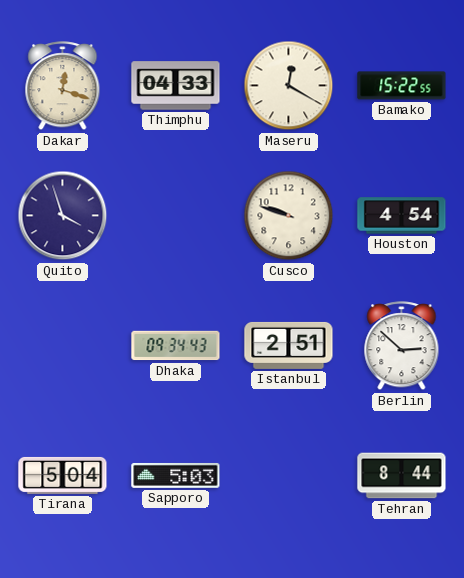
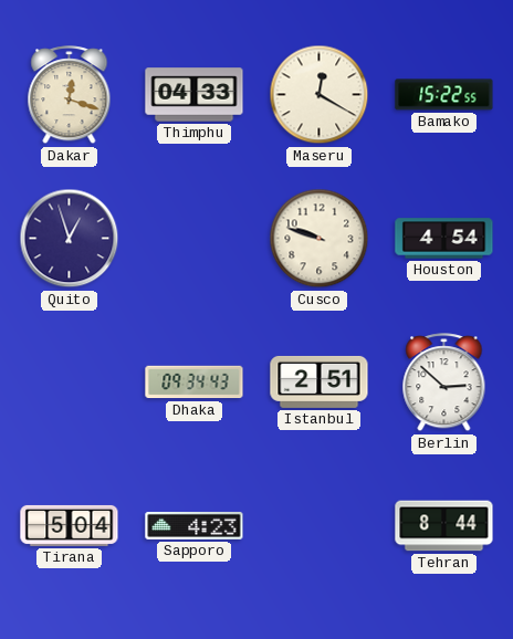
Quito: 3:57 -> 12:57
Sapporo: 5:03 -> 4:23
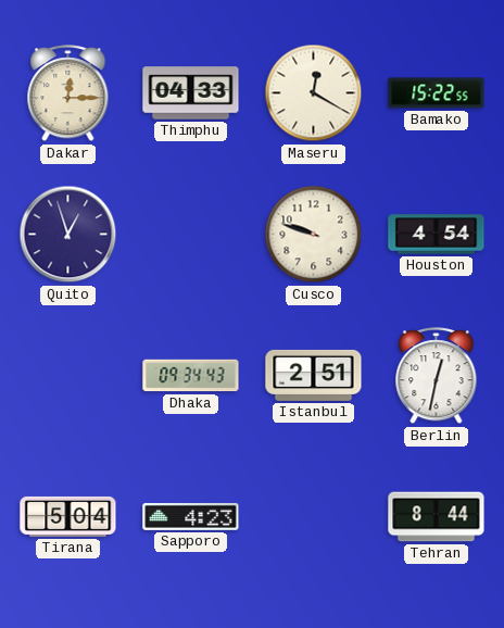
Dakar: 12:18 -> 12:15
Berlin: 2:52 -> 12:32
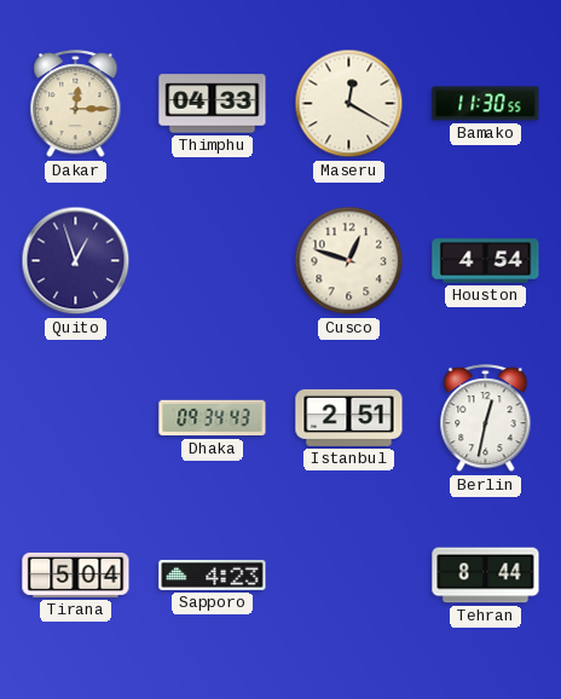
Bamako: 15:22 -> 11:30
Cusco: 9:48 -> 12:48
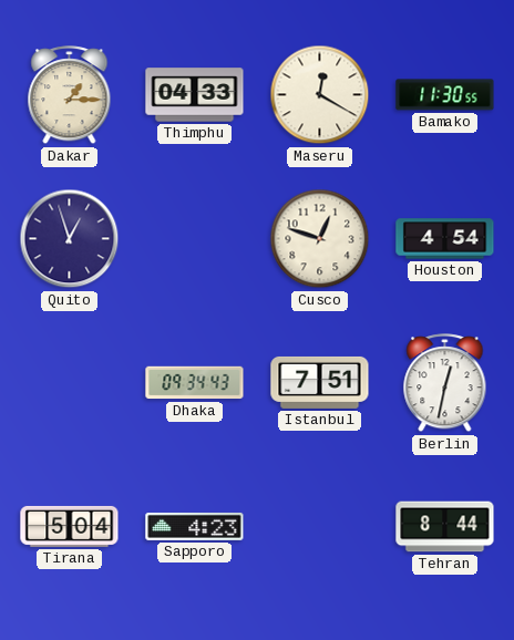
Dakar: 12:15 -> 1:15
Istanbul: 2:51 -> 7:51
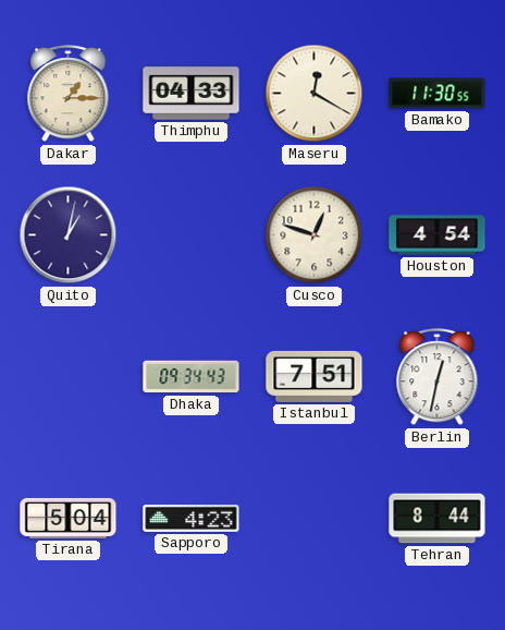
Quito: 12:57 -> 1:02
